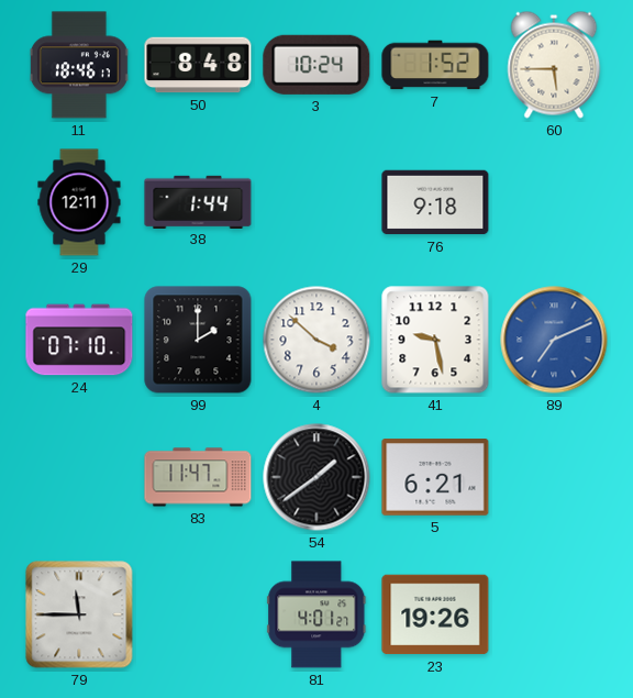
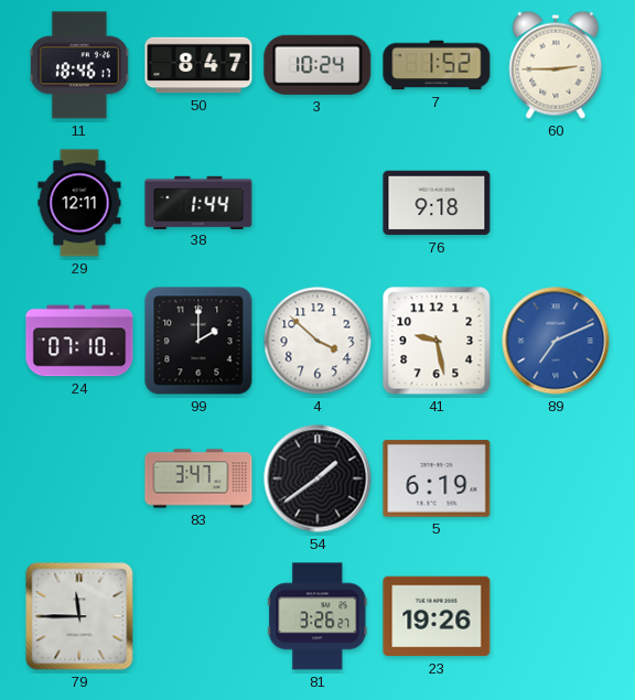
50: 8:48 -> 8:47
60: 5:45 -> 2:45
83: 11:47 -> 3:47
5: 6:21 -> 6:19
81: 4:01 -> 3:26
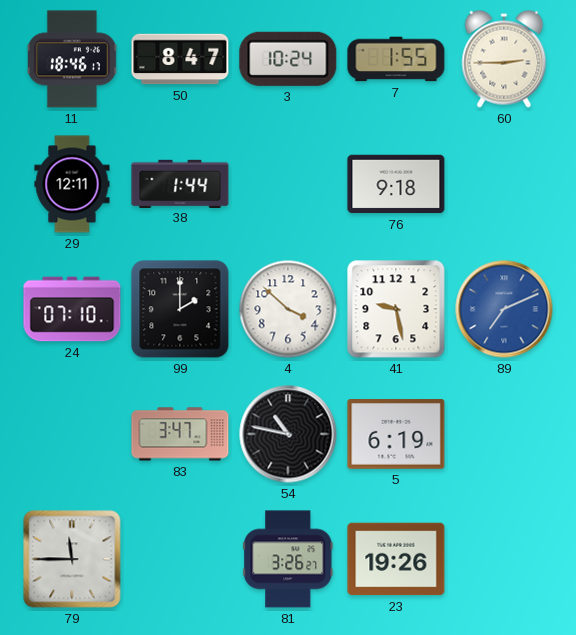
7: 1:52 -> 1:55
54: 1:39 -> 10:47
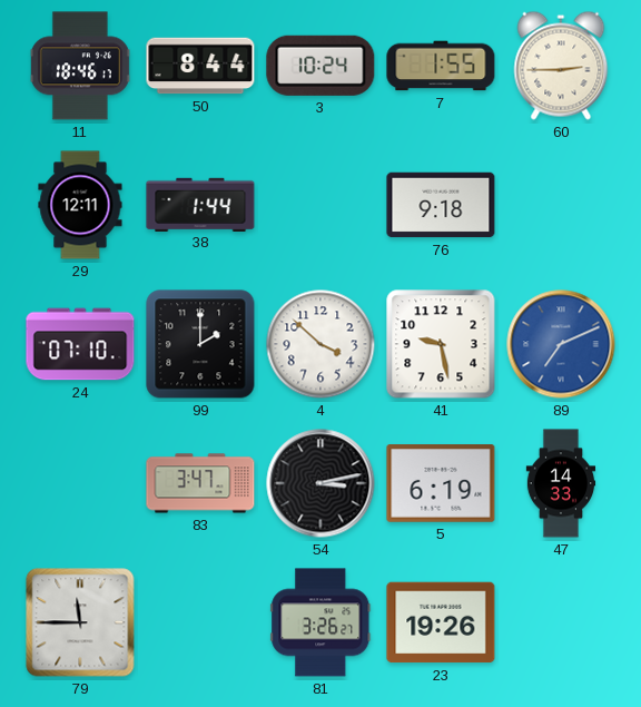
50: 8:47 -> 8:44
54: 10:47 -> 3:13
47: none -> 14:33
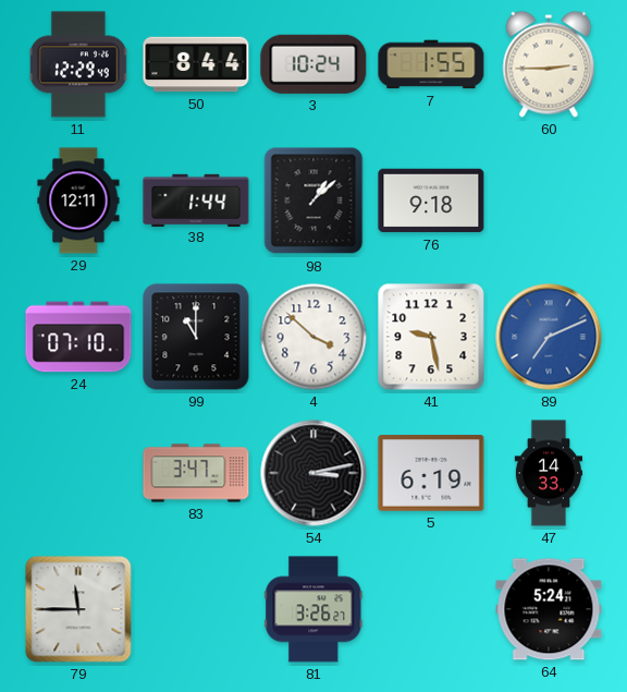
11: 18:46 -> 12:29
98: none -> 1:08
99: 2:00 -> 11:00
23: 19:26 -> none
64: none -> 5:24
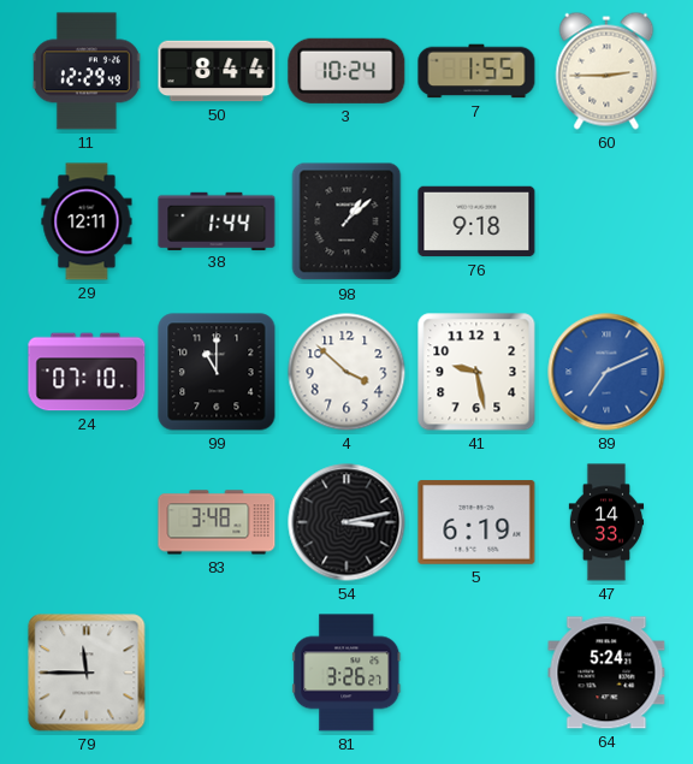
83: 3:47 -> 3:48
